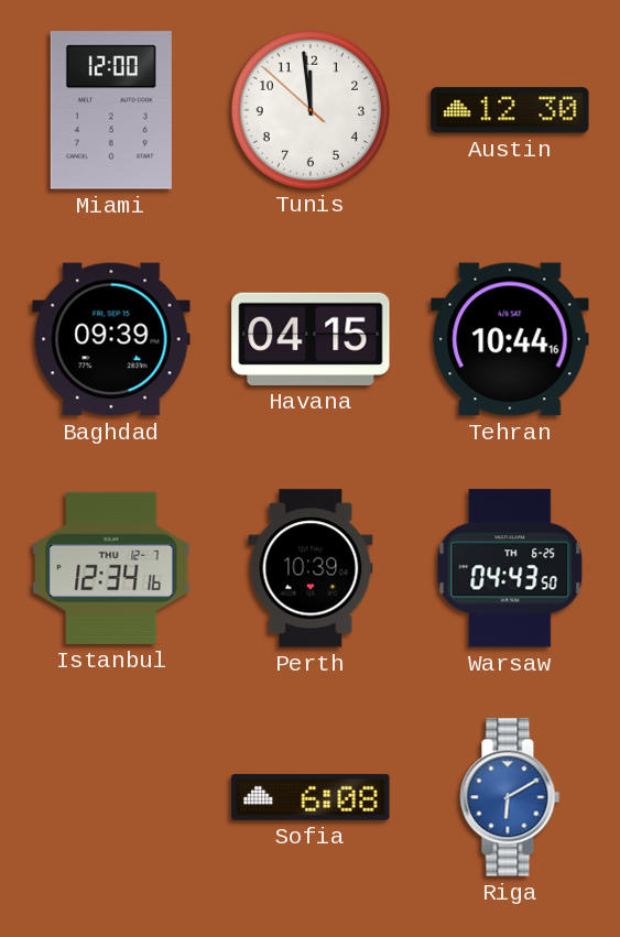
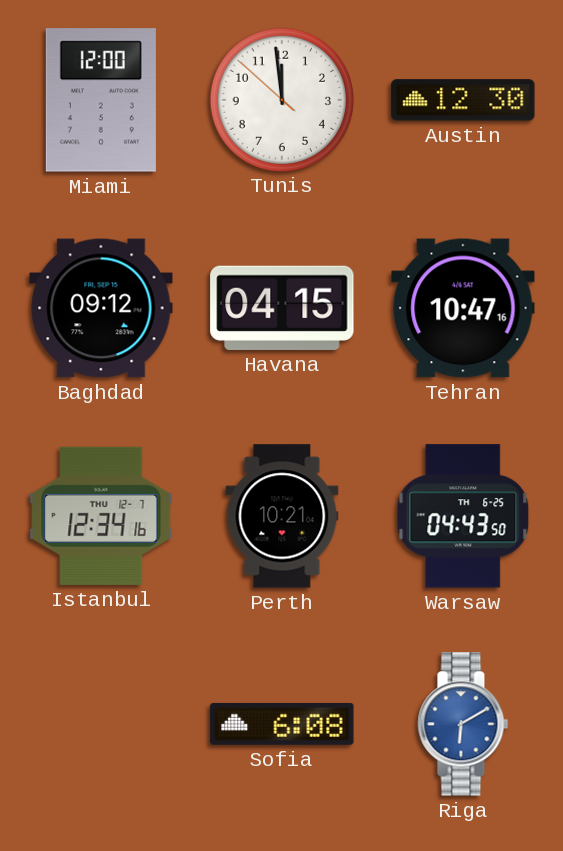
Baghdad: 09:39 -> 09:12
Tehran: 10:44 -> 10:47
Perth: 10:39 -> 10:21
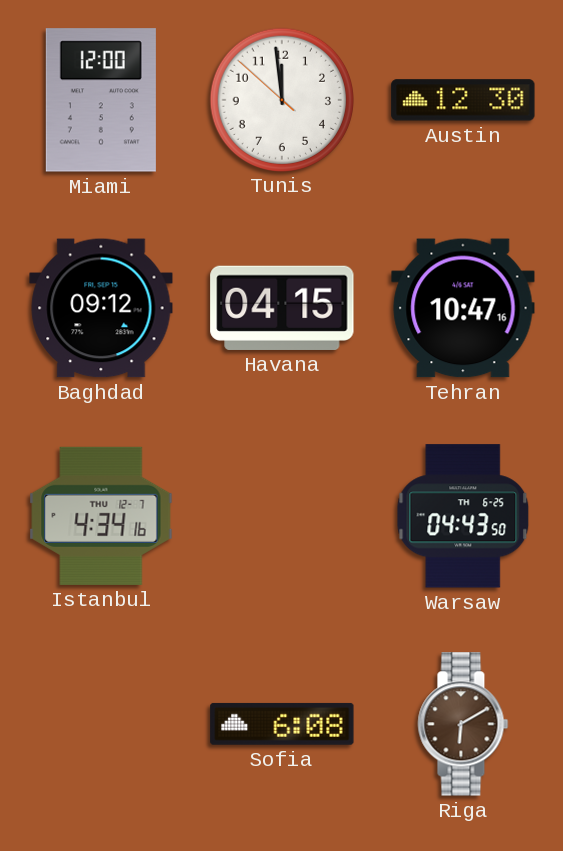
Istanbul: 12:34 -> 4:34
Perth: 10:21 -> none
Riga dial: blue -> brown
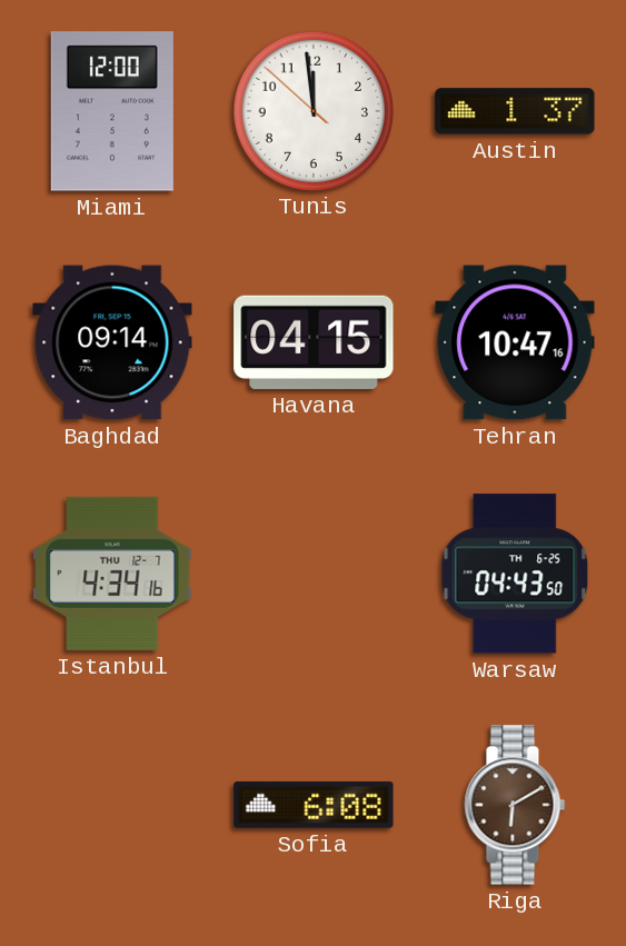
Austin: 12:30 -> 1:37
Baghdad: 09:12 -> 09:14
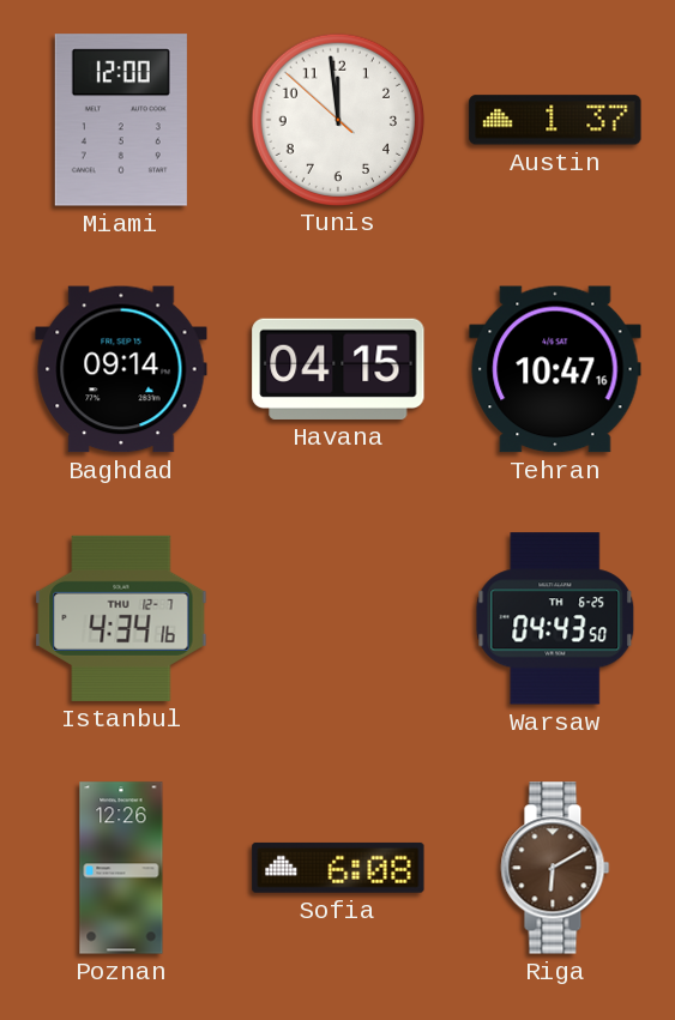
Poznan: none -> 12:26
